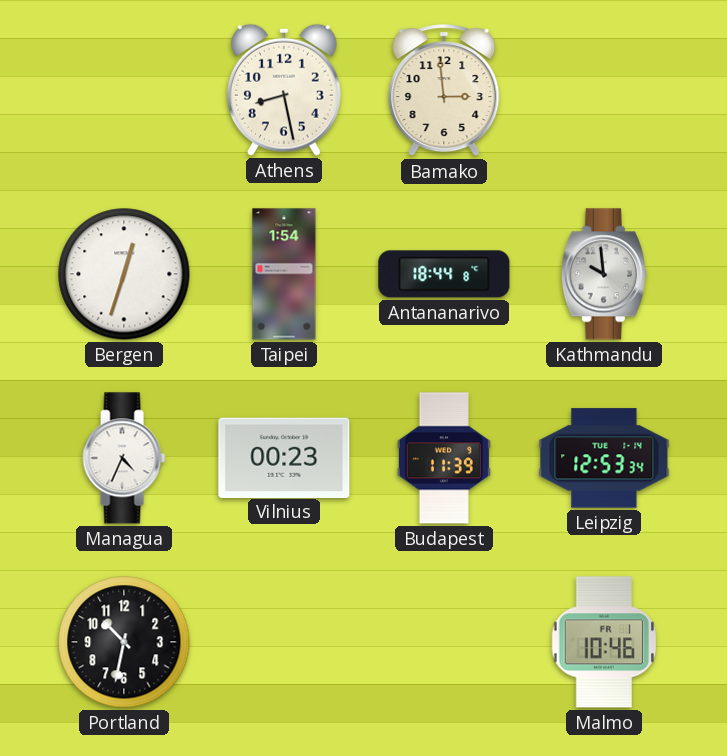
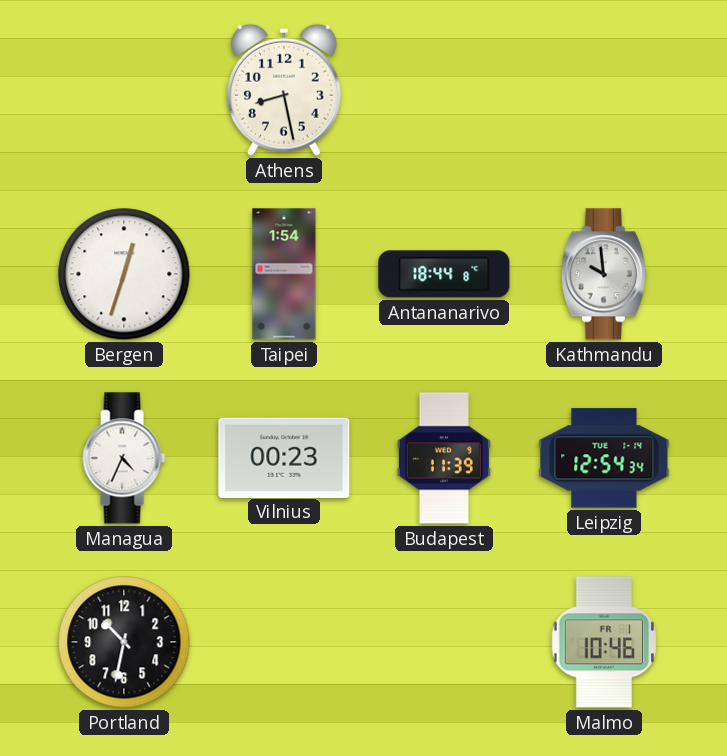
Bamako: 2:59 -> none
Leipzig: 12:53 -> 12:54
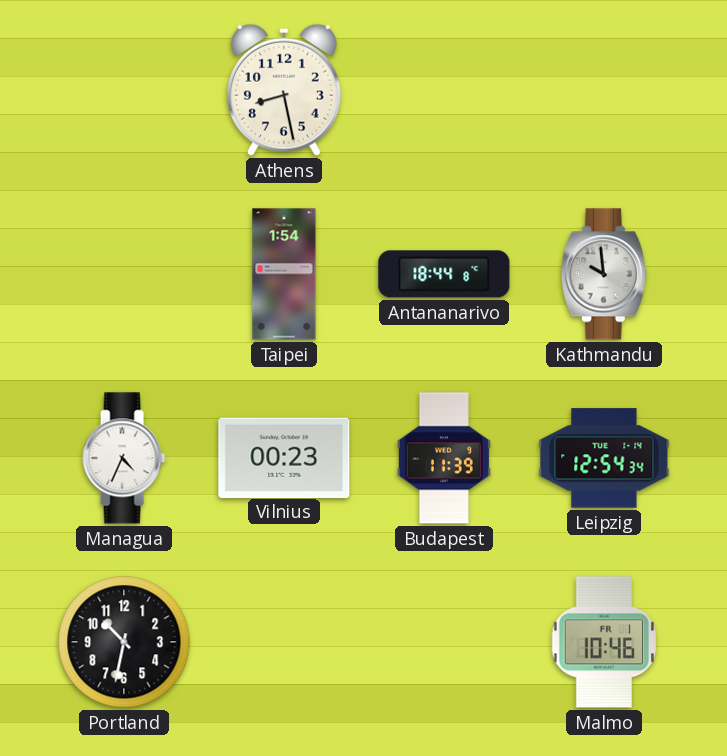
Bergen: 12:33 -> none
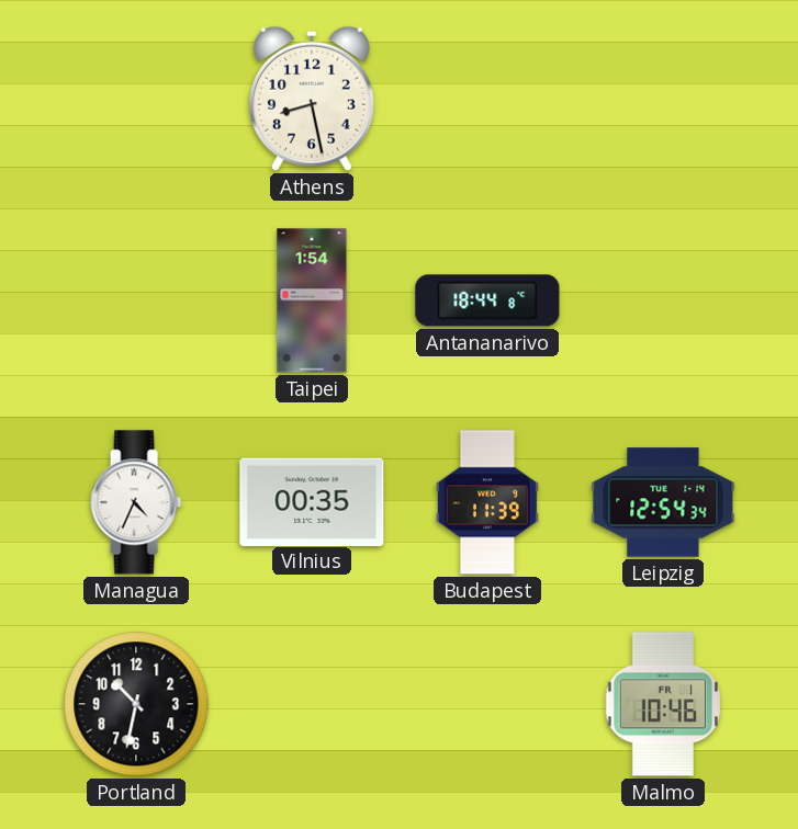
Kathmandu: 9:59 -> none
Vilnius: 00:23 -> 00:35
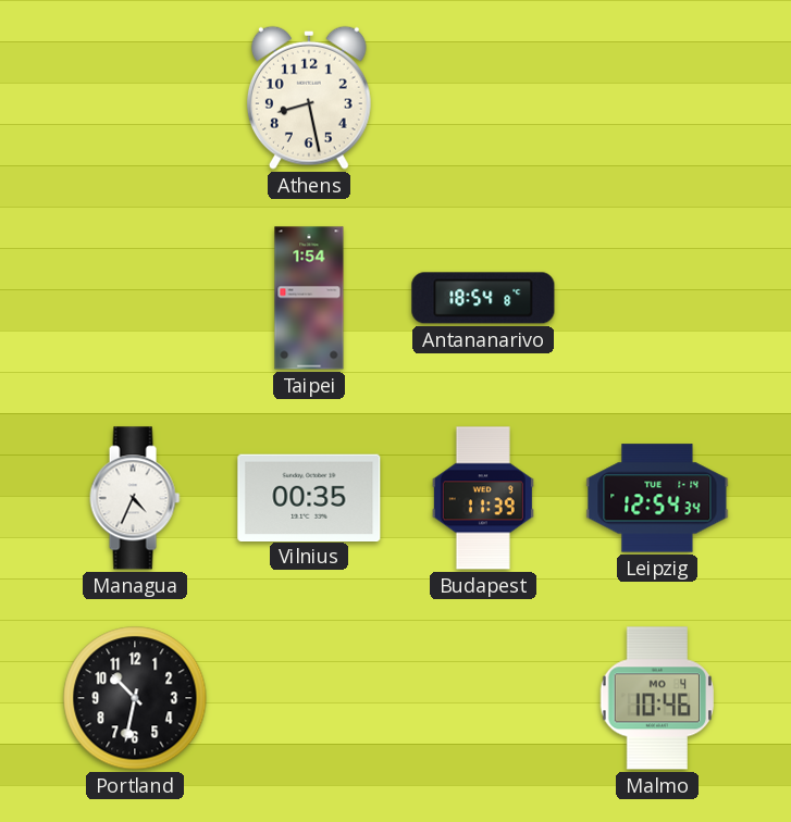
Antananarivo: 18:44 -> 18:54
Malmo date: FR 1 -> MO 4
